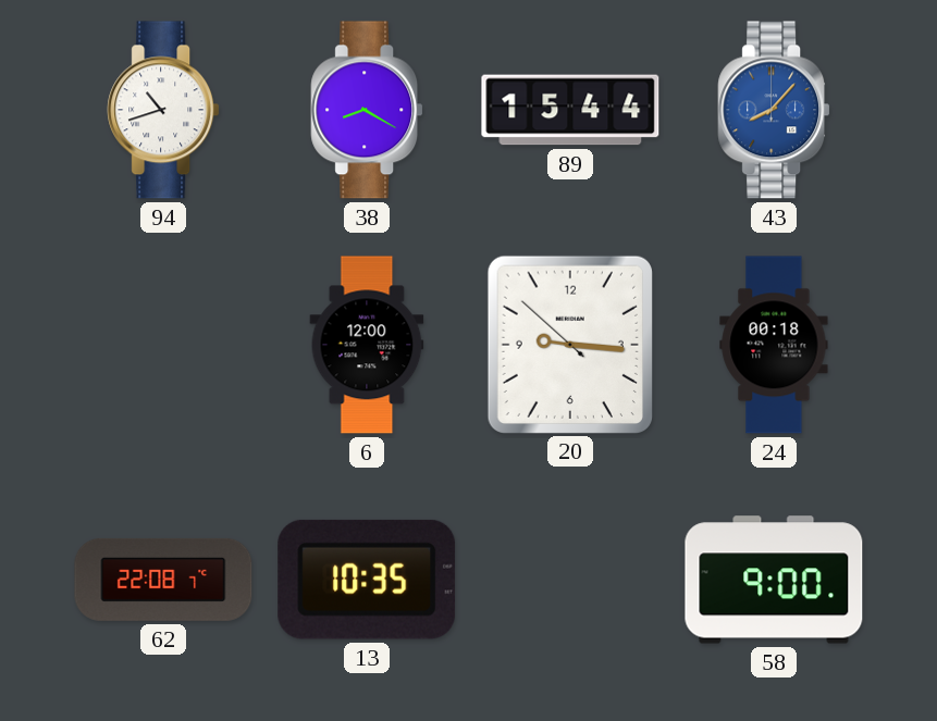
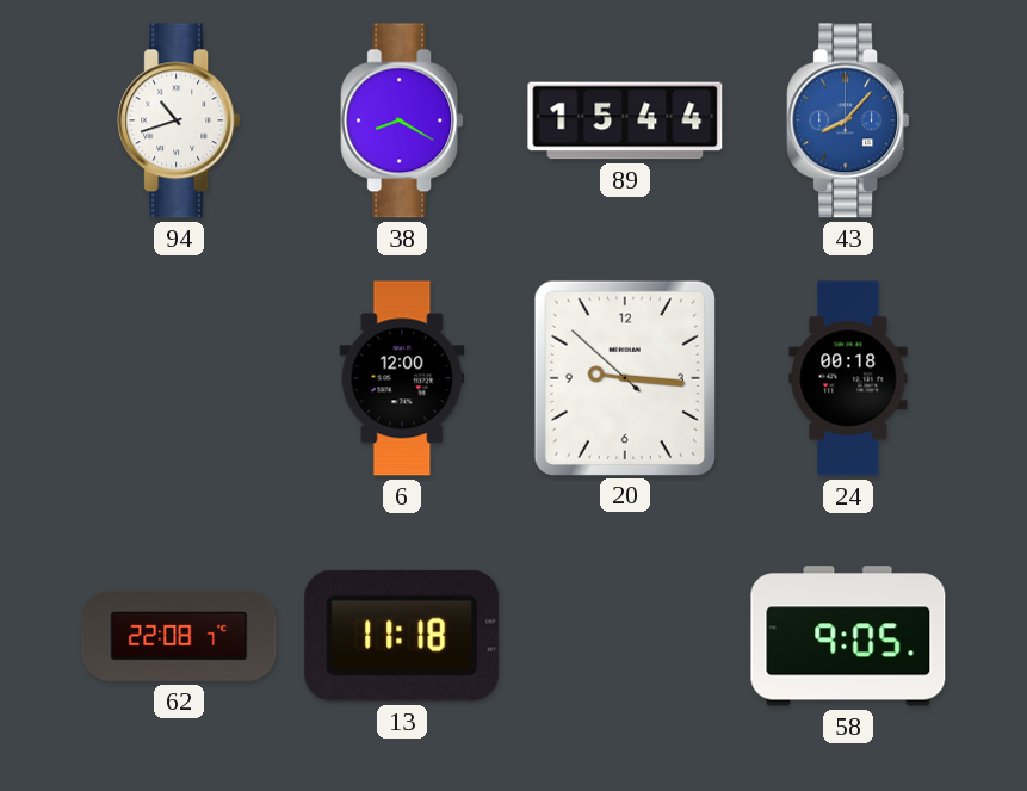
13: 10:35 -> 11:18
58: 9:00 -> 9:05
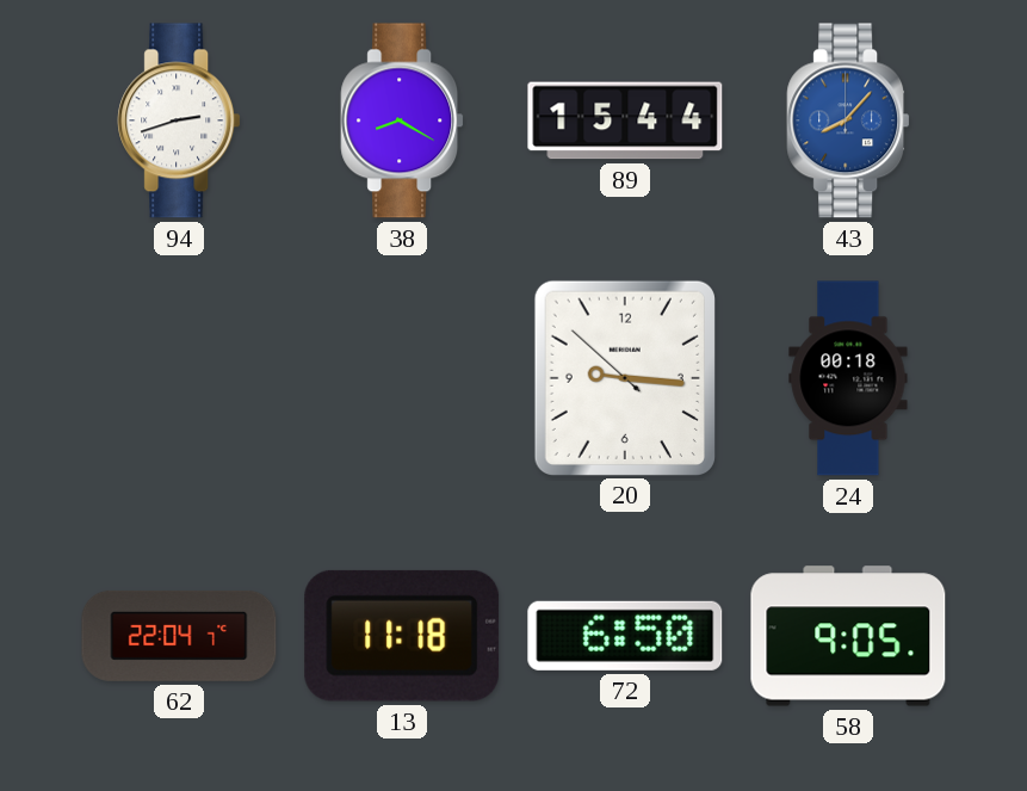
94: 10:42 -> 2:42
6: 12:00 -> none
62: 22:08 -> 22:04
72: none -> 6:50
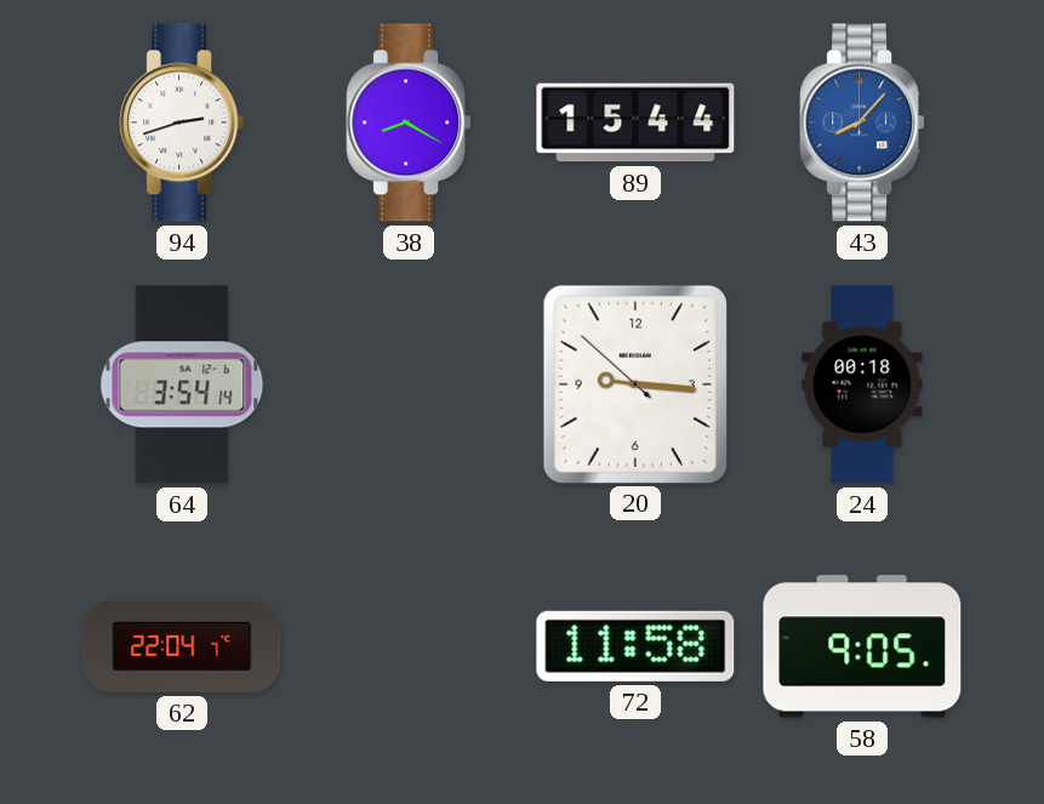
64: none -> 3:54
13: 11:18 -> none
72: 6:50 -> 11:58
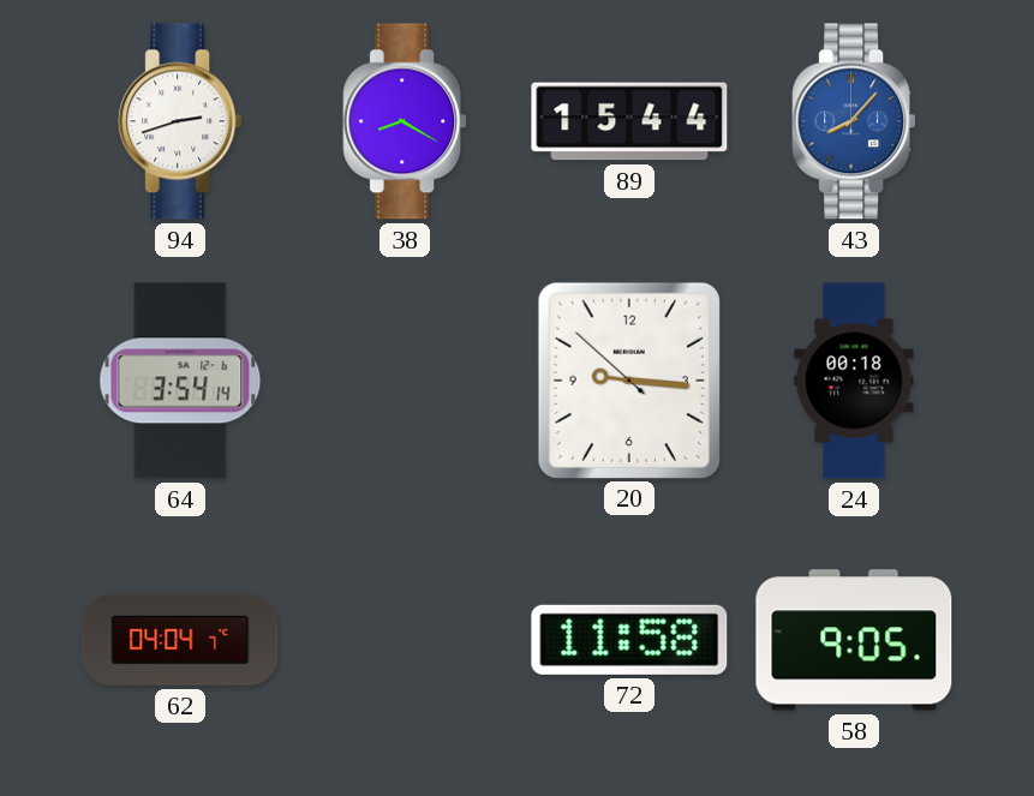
62: 22:04 -> 04:04
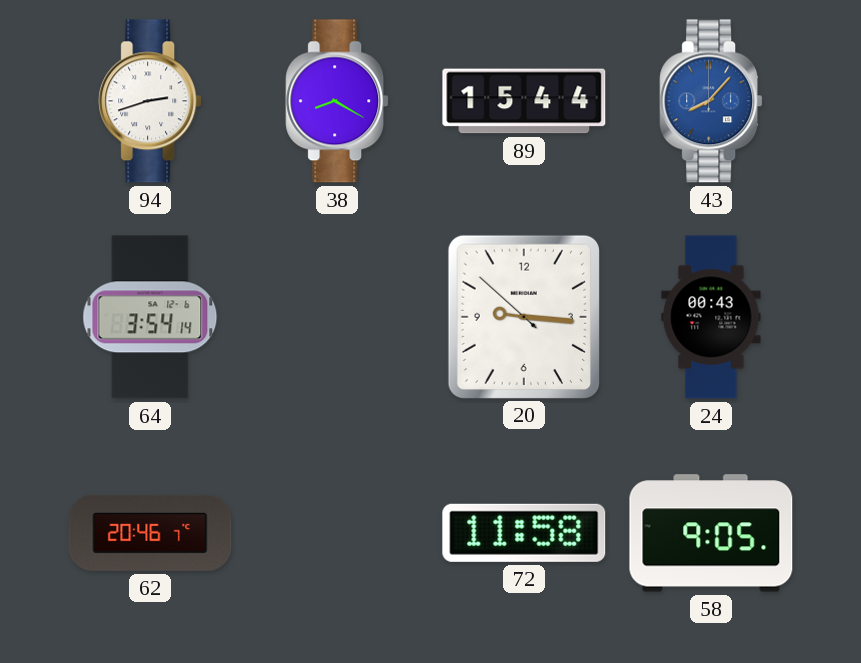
24: 00:18 -> 00:43
62: 04:04 -> 20:46
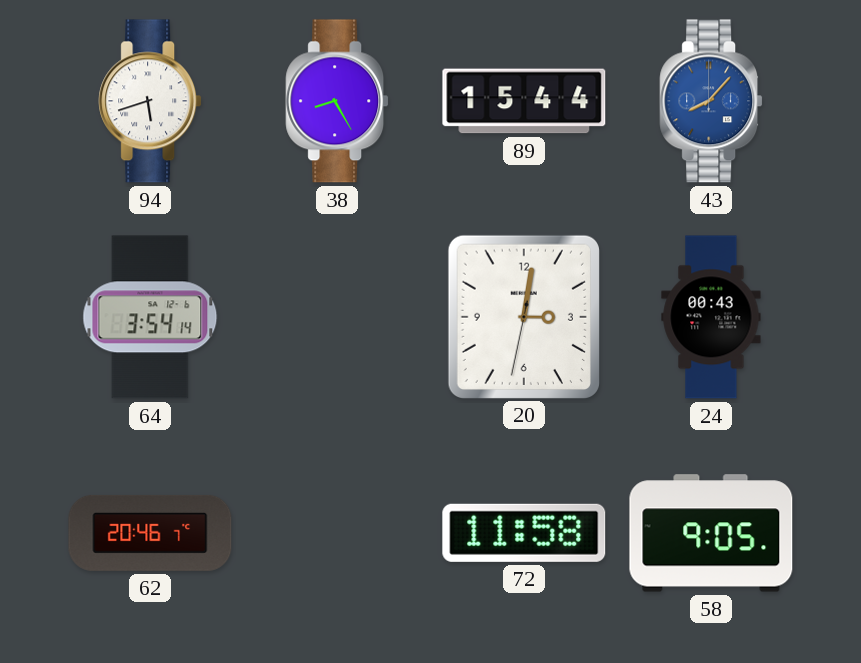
94: 2:42 -> 5:42
38: 8:20 -> 8:25
20: 9:15 -> 3:01
